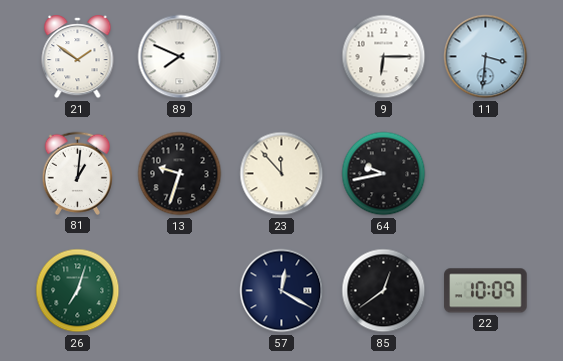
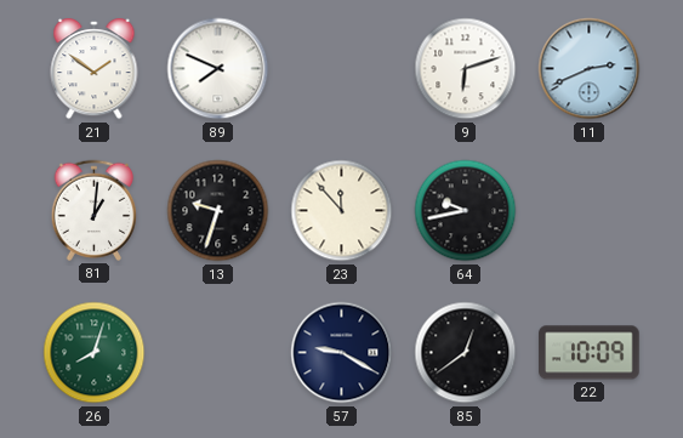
9: 6:15 -> 6:12
11: 3:31 -> 2:41
26: 7:03 -> 8:03
57: 12:20 -> 9:20
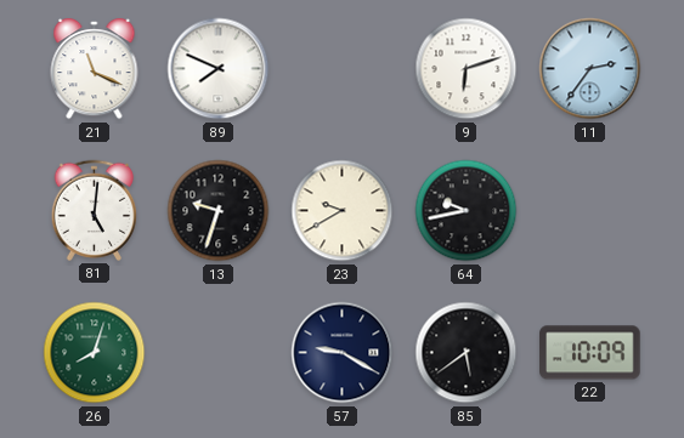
21: 1:51 -> 11:19
11: 2:41 -> 2:36
81: 1:01 -> 5:01
23: 11:53 -> 9:40
85: 12:39 -> 5:39
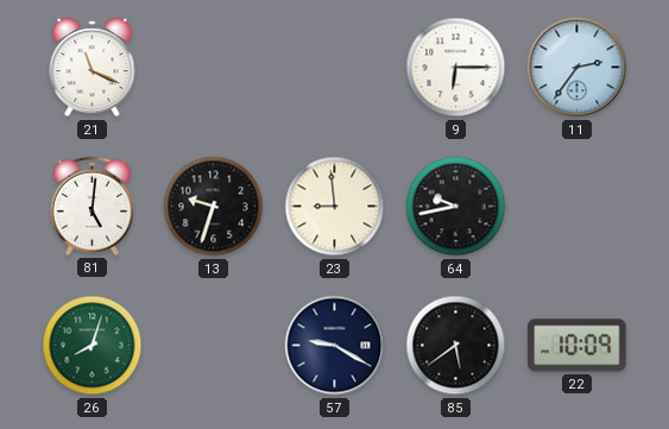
89: 7:49 -> none
9: 6:12 -> 6:15
23: 9:40 -> 8:59
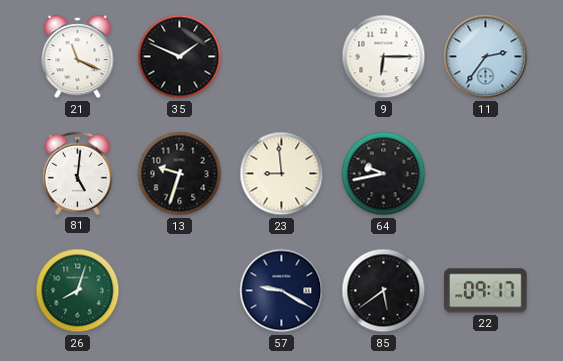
35: none -> 1:49
22: 10:09 -> 09:17
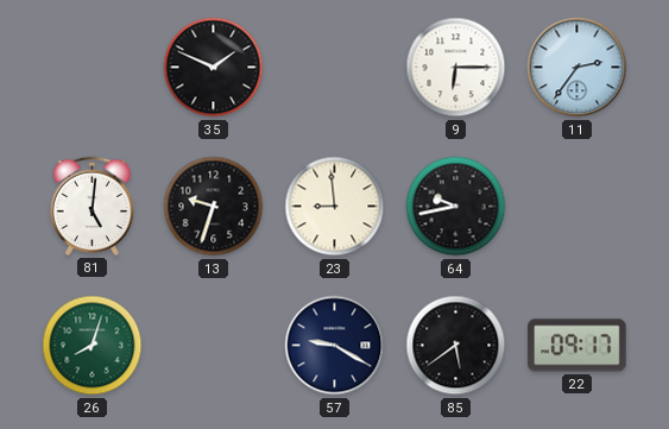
21: 11:19 -> none
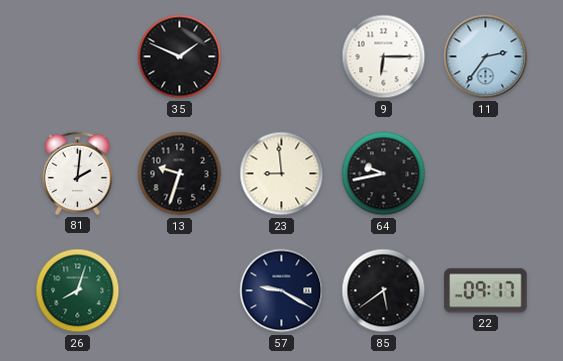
81: 5:01 -> 2:01
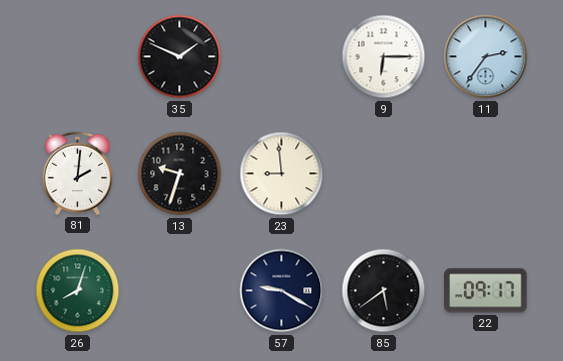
64: 9:43 -> none
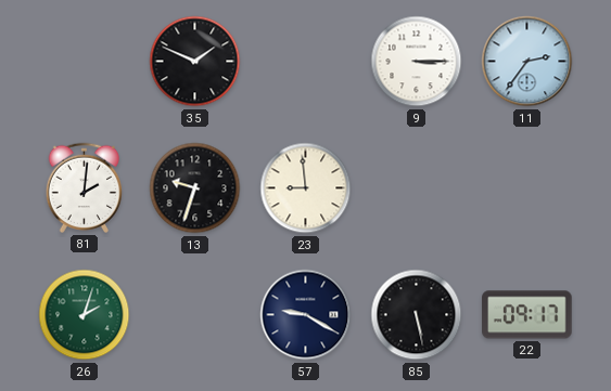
9: 6:15 -> 3:15
26: 8:03 -> 2:03
85: 5:39 -> 5:28
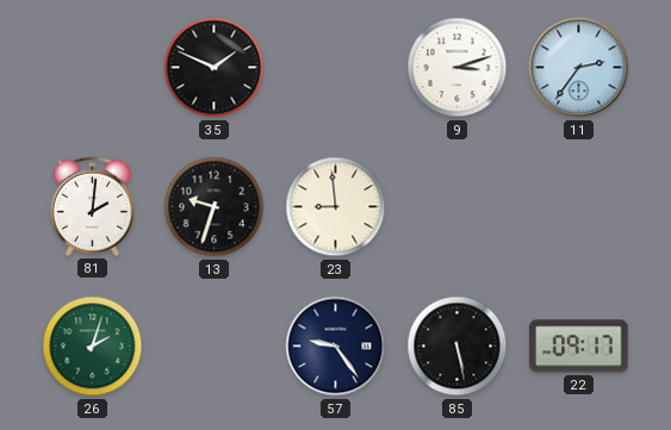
9: 3:15 -> 3:12
57: 9:20 -> 9:24
